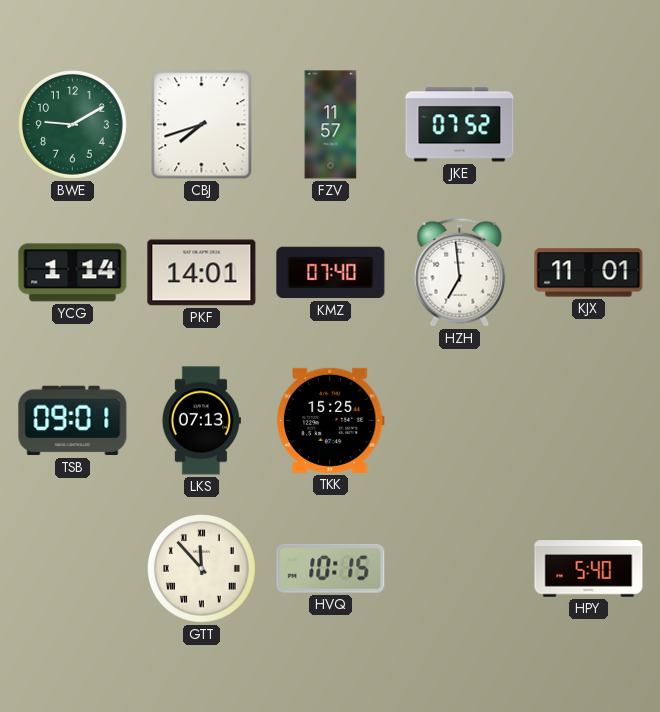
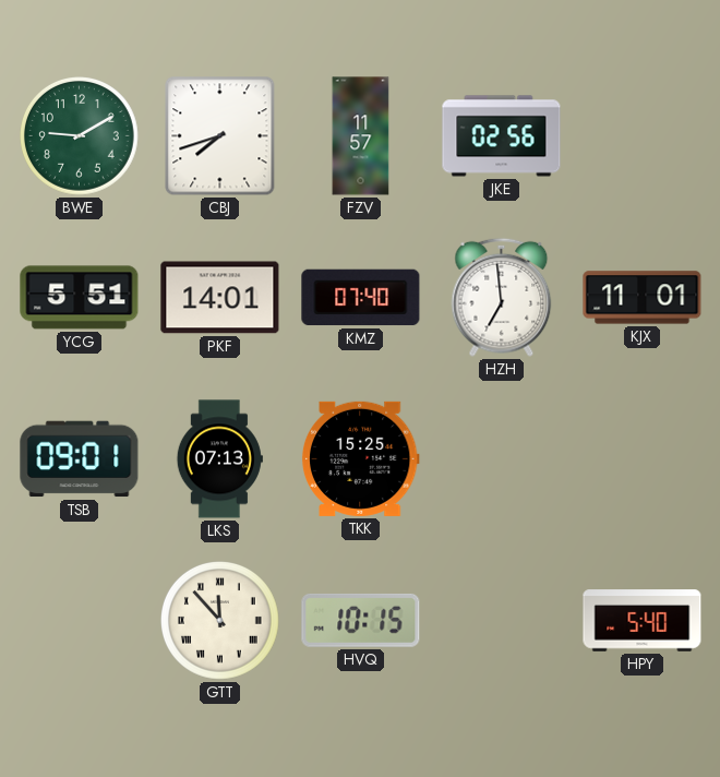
JKE: 07:52 -> 02:56
YCG: 1:14 -> 5:51
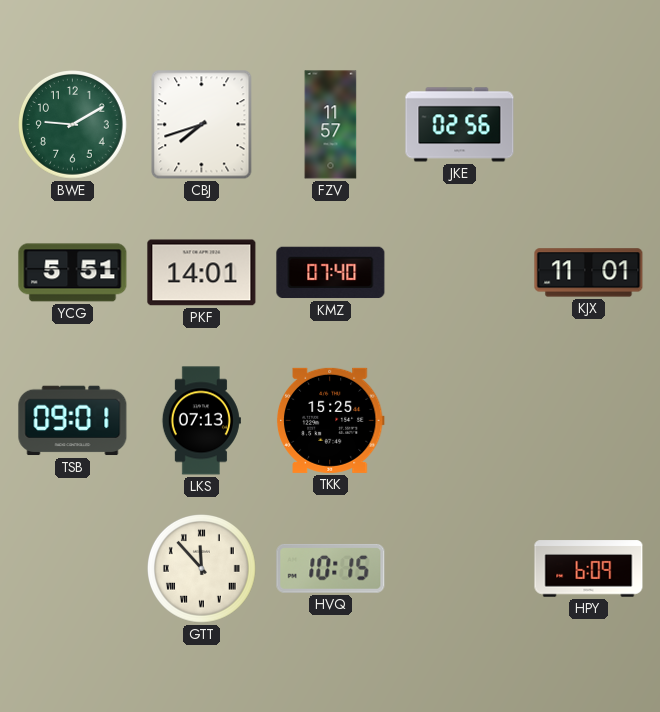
HZH: 6:59 -> none
HPY: 5:40 -> 6:09
